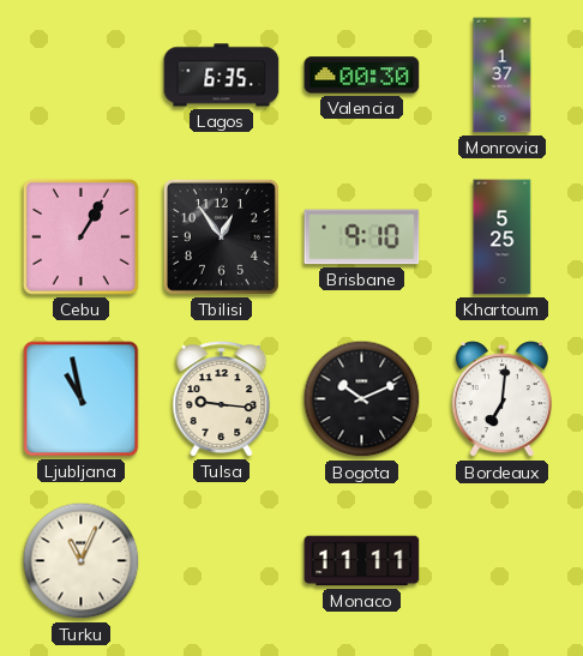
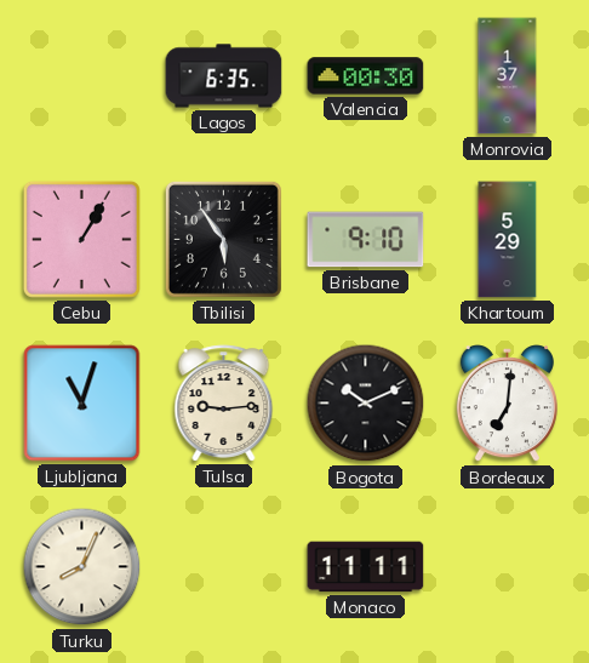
Tbilisi: 12:54 -> 5:54
Khartoum: 5:25 -> 5:29
Ljubljana: 10:58 -> 11:03
Tulsa: 9:16 -> 9:14
Turku: 11:04 -> 8:04
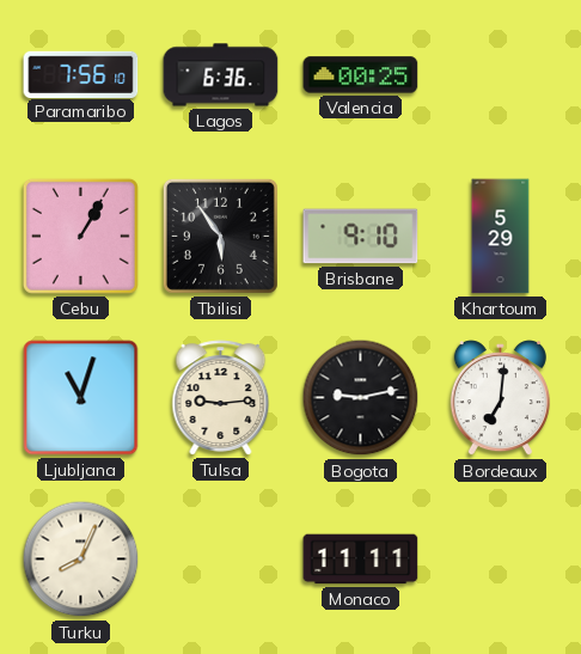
Paramaribo: none -> 7:56
Lagos: 6:35 -> 6:36
Valencia: 00:30 -> 00:25
Monrovia: 1:37 -> none
Bogota: 10:11 -> 9:13
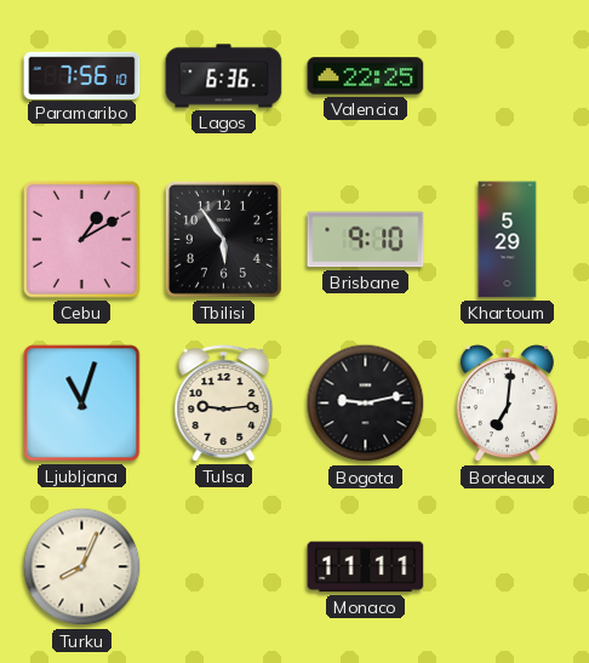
Valencia: 00:25 -> 22:25
Cebu: 1:05 -> 1:10
